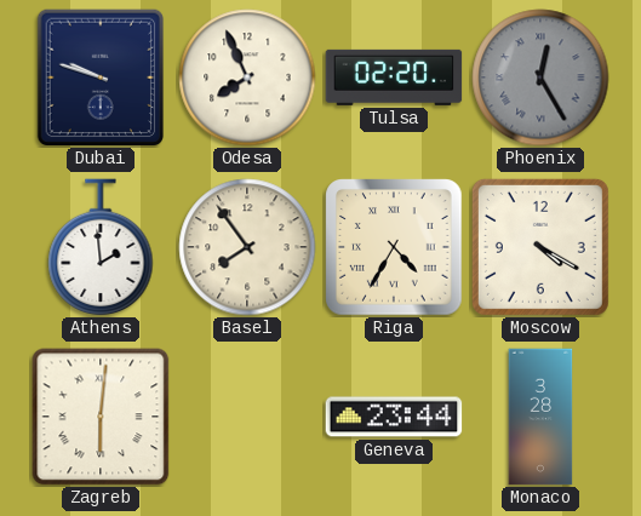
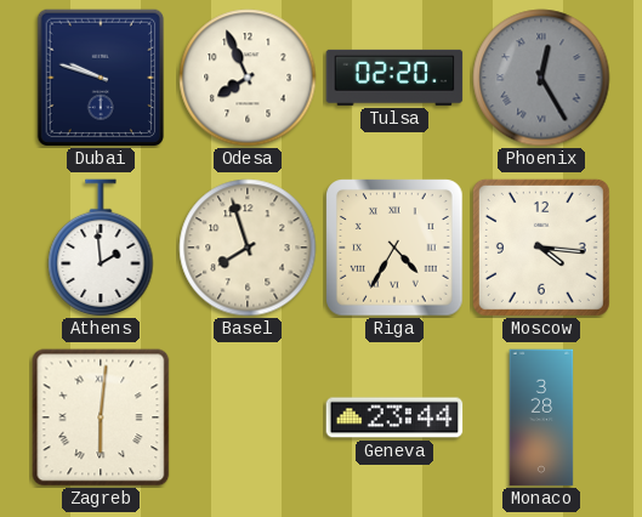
Basel: 7:54 -> 7:57
Moscow: 4:20 -> 4:16
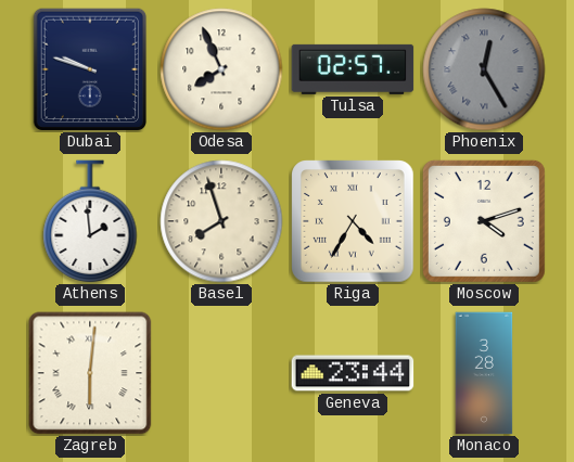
Tulsa: 02:20 -> 02:57
Moscow: 4:16 -> 4:12
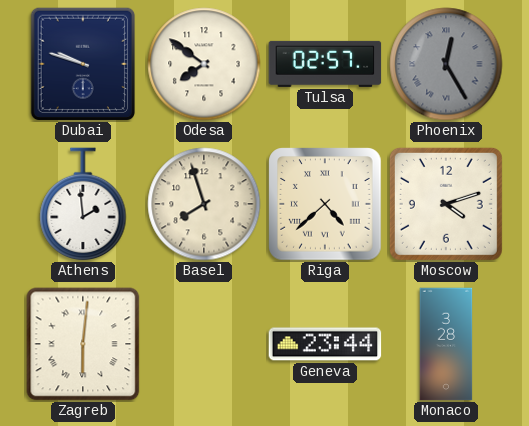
Odesa: 7:56 -> 7:51
Riga: 4:35 -> 4:38
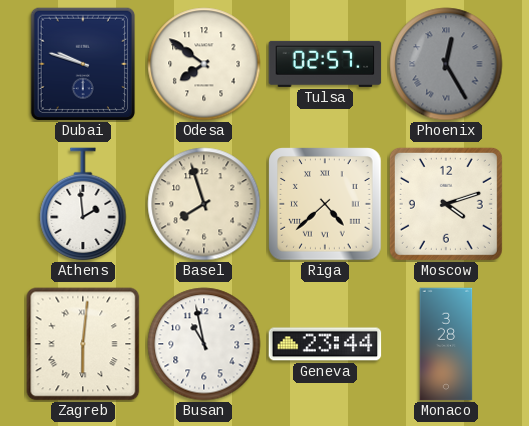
Busan: none -> 10:58
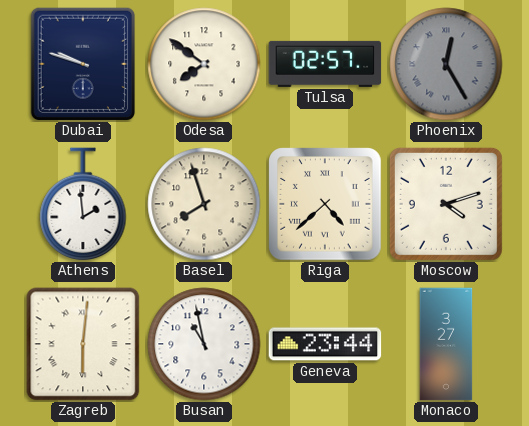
Monaco: 3:28 -> 3:27
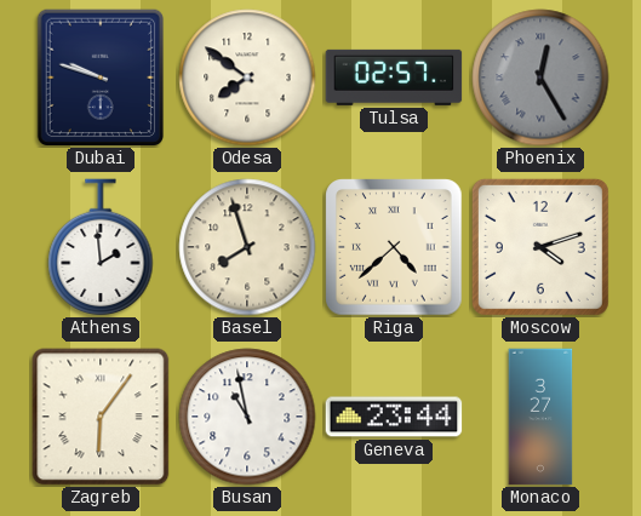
Zagreb: 6:01 -> 6:06
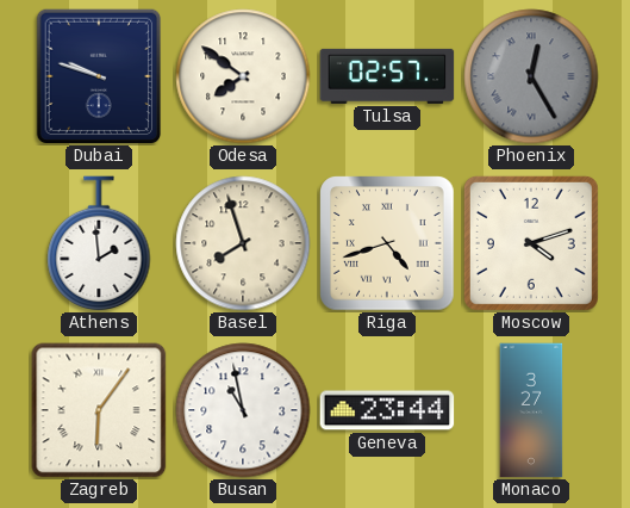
Riga: 4:38 -> 4:42
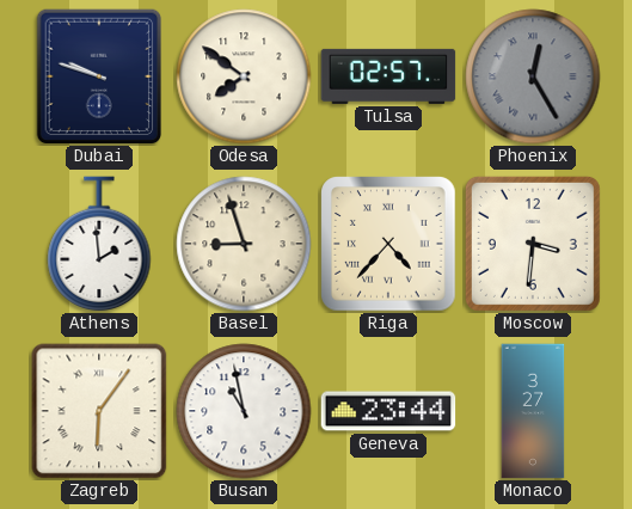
Basel: 7:57 -> 8:57
Riga: 4:42 -> 4:37
Moscow: 4:12 -> 3:31
